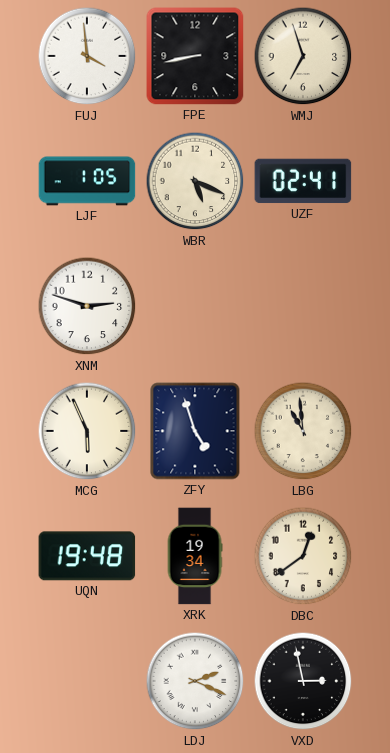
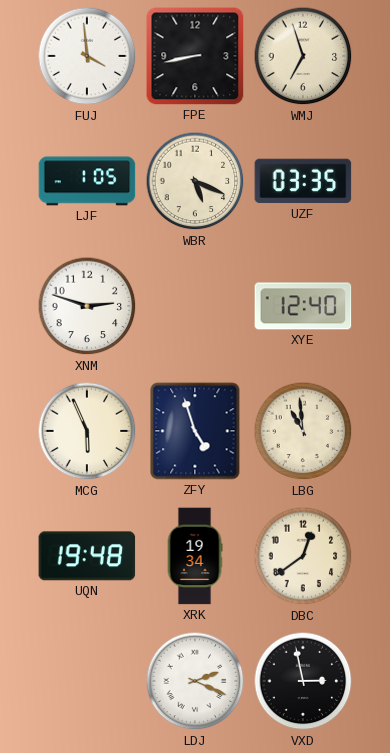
UZF: 02:41 -> 03:35
XYE: none -> 12:40
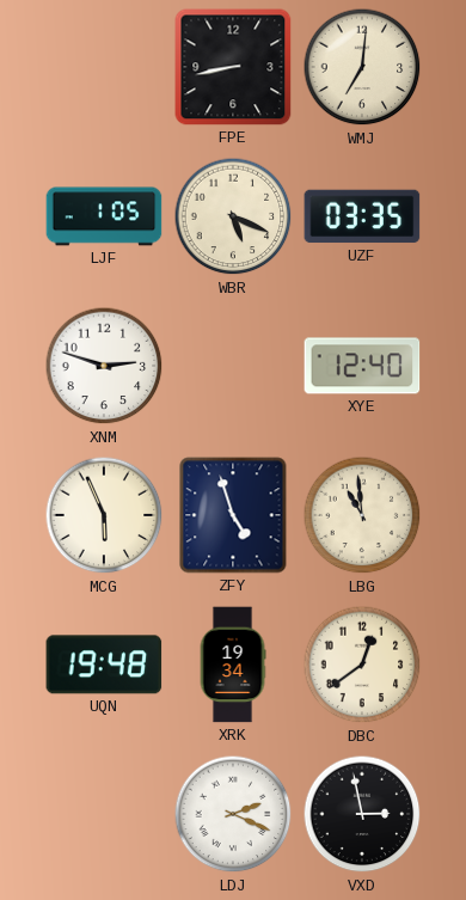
FUJ: 3:59 -> none
WMJ: 6:57 -> 7:01
